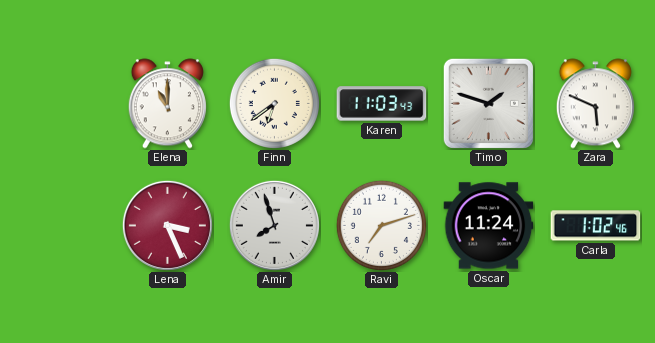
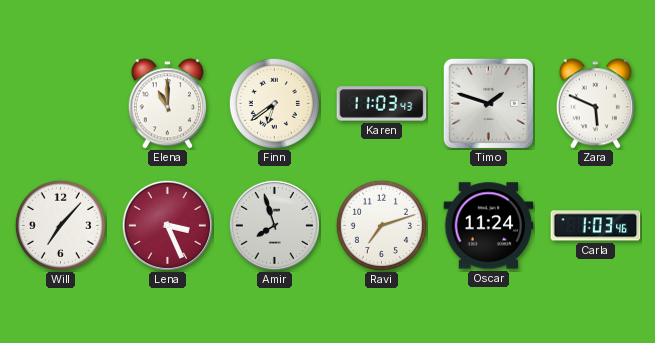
Will: none -> 7:07
Carla: 1:02 -> 1:03
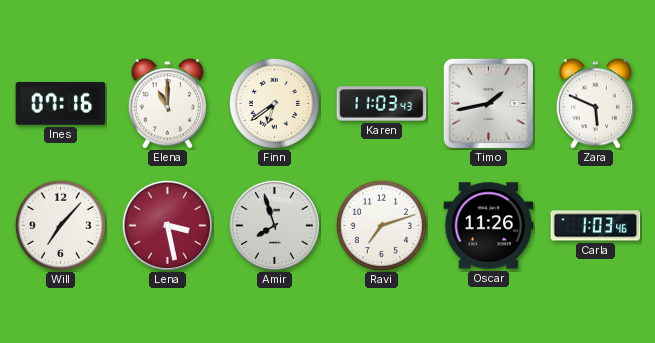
Ines: none -> 07:16
Timo: 1:48 -> 1:43
Lena: 3:26 -> 3:28
Oscar: 11:24 -> 11:26
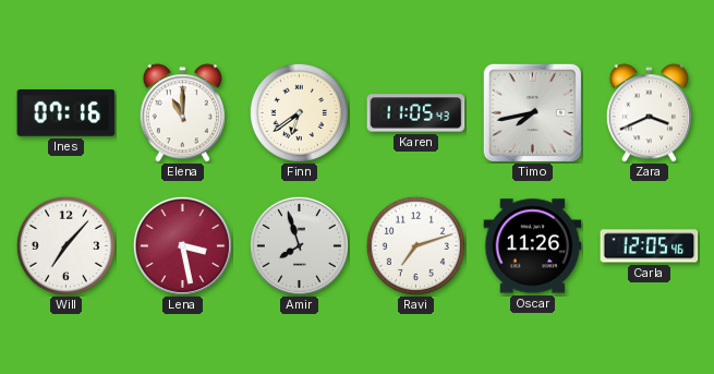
Karen: 11:03 -> 11:05
Timo: 1:43 -> 7:43
Zara: 5:49 -> 3:41
Carla: 1:03 -> 12:05
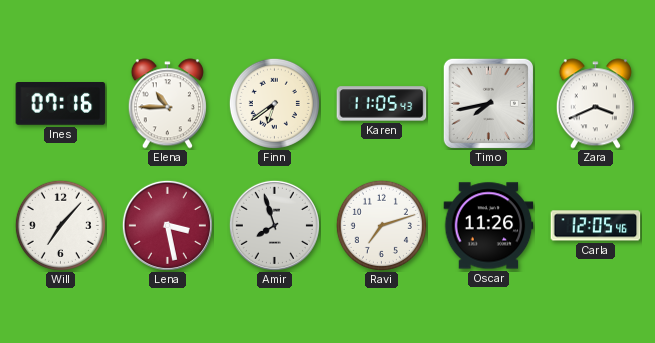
Elena: 11:00 -> 10:45
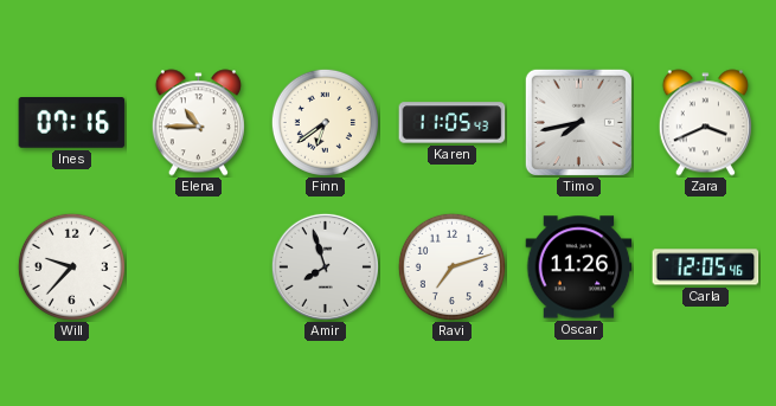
Will: 7:07 -> 9:37
Lena: 3:28 -> none
